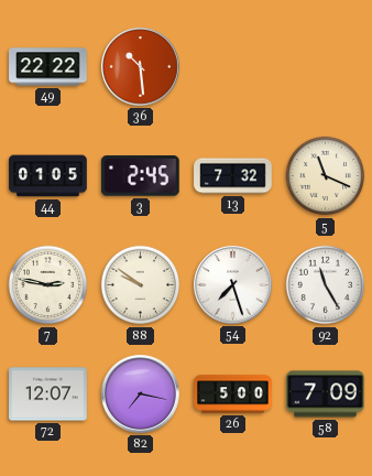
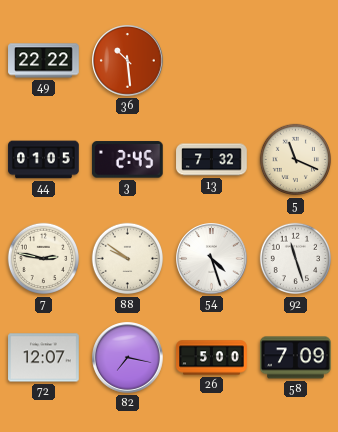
54: 7:27 -> 4:27
92: 11:25 -> 11:27
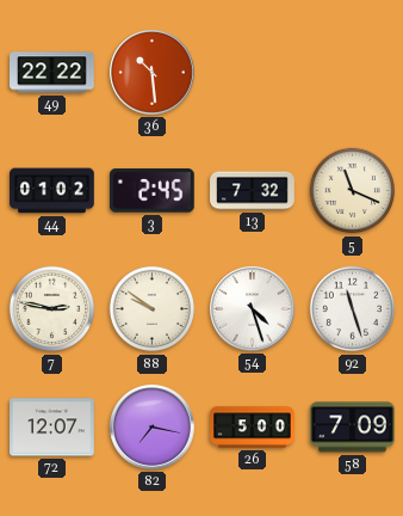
44: 01:05 -> 01:02
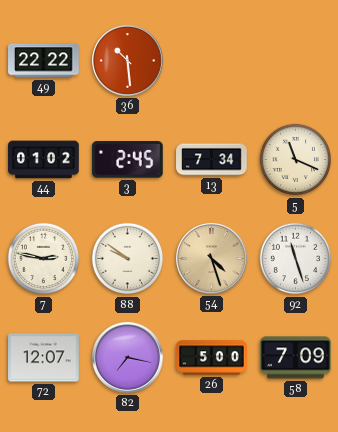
13: 7:32 -> 7:34
54 dial: white -> champagne
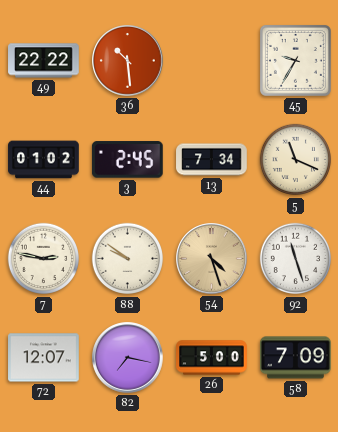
45: none -> 9:35
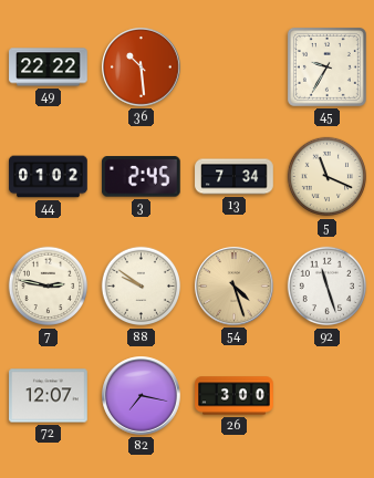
26: 5:00 -> 3:00
58: 7:09 -> none
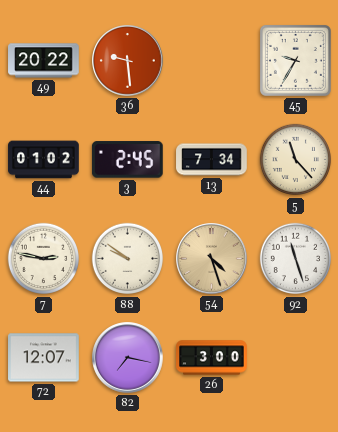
49: 22:22 -> 20:22
36: 10:29 -> 9:29
5: 11:19 -> 11:23
